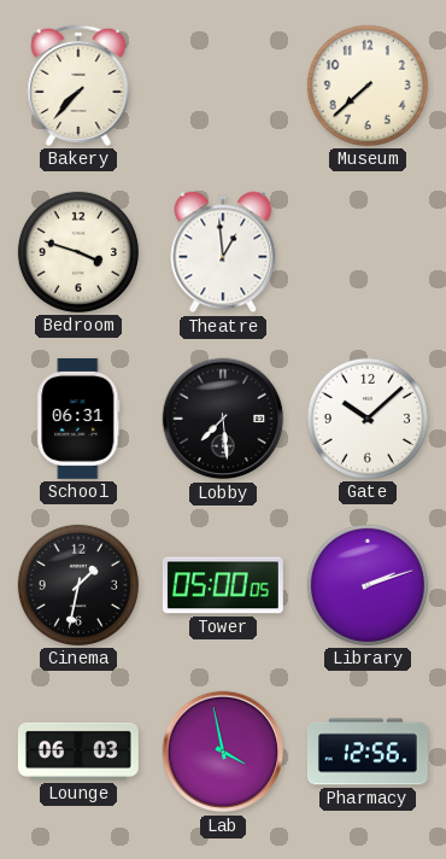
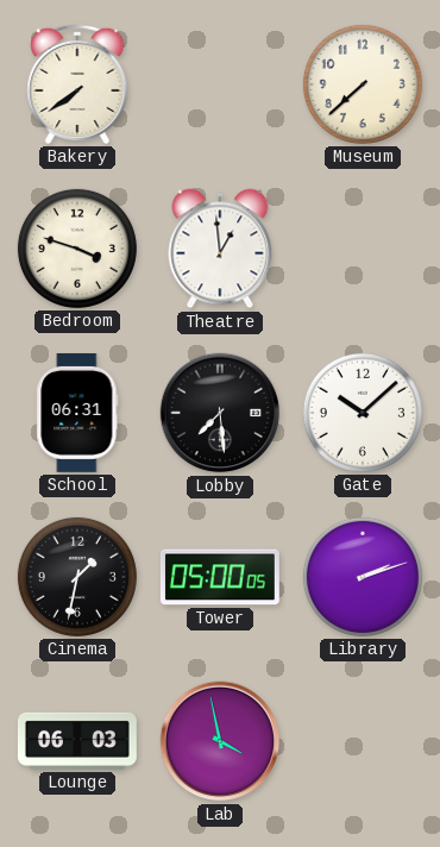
Bakery: 7:37 -> 7:39
Pharmacy: 12:56 -> none
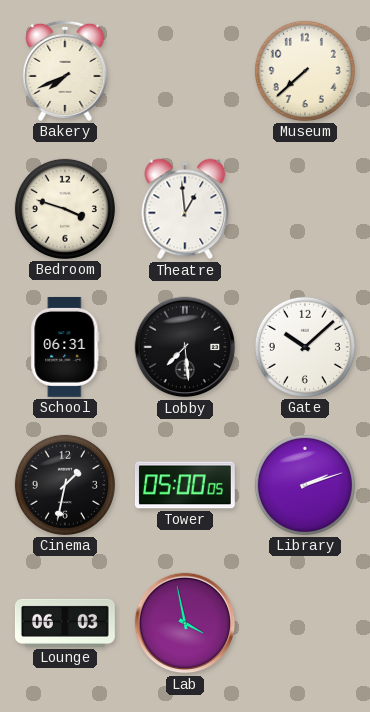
Bakery: 7:39 -> 7:41
